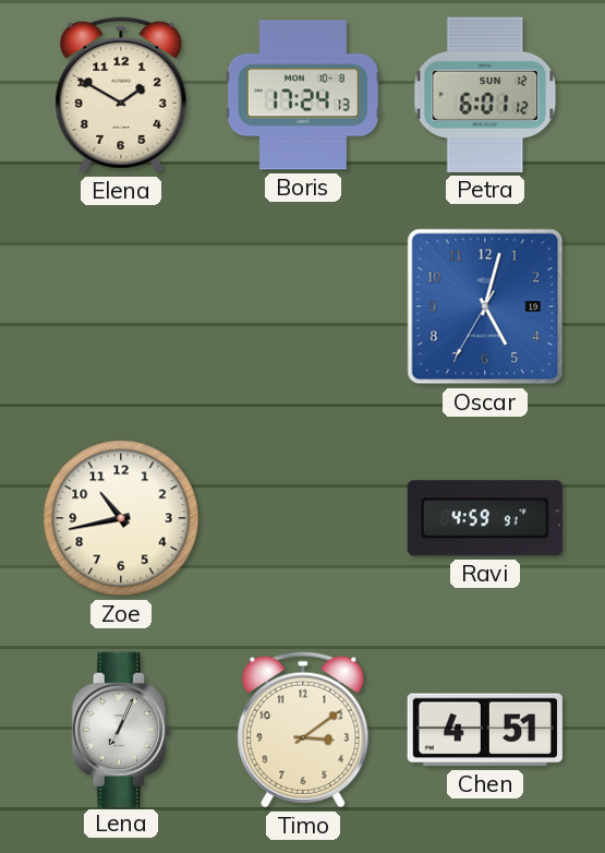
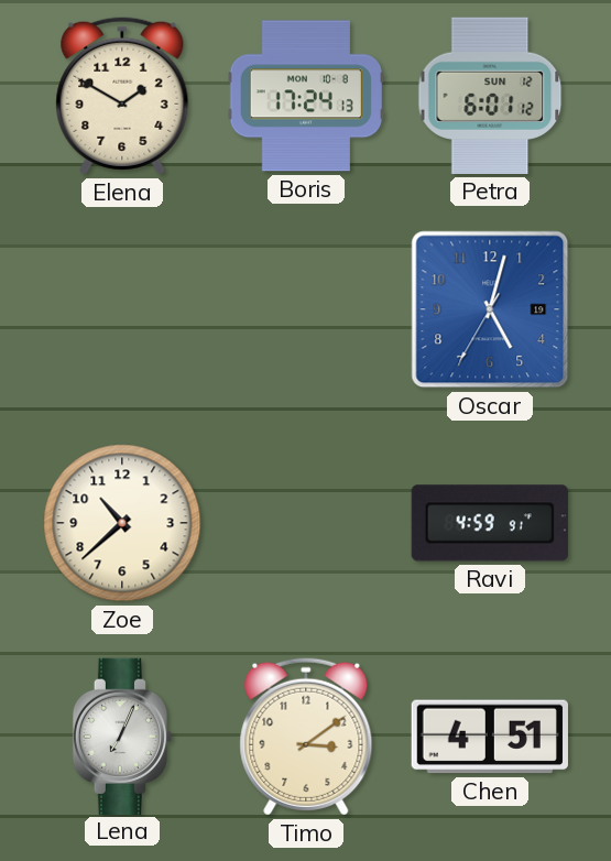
Zoe: 10:43 -> 10:38
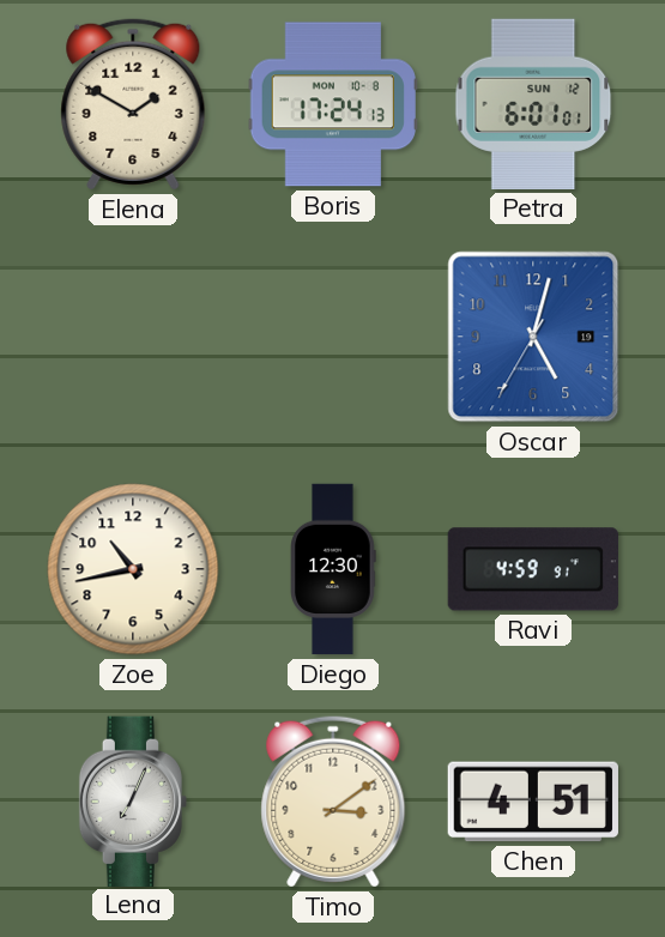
Petra: 6:01:12 -> 6:01:01
Zoe: 10:38 -> 10:43
Diego: none -> 12:30
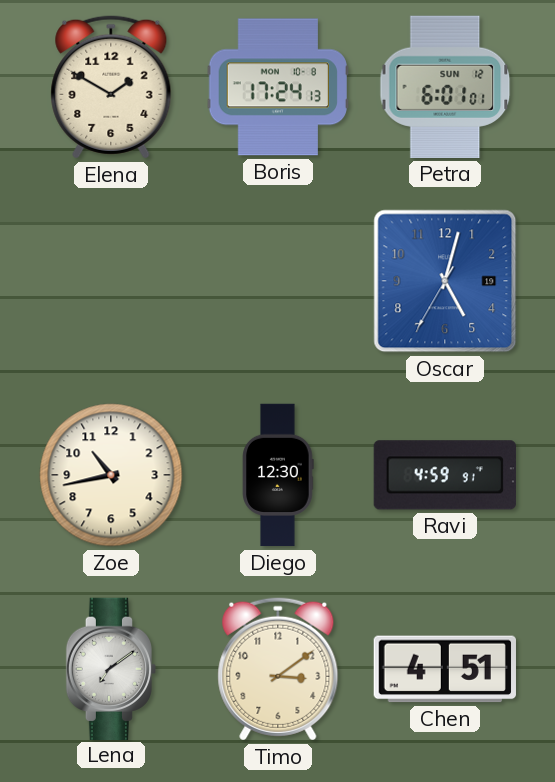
Lena: 7:04 -> 7:09
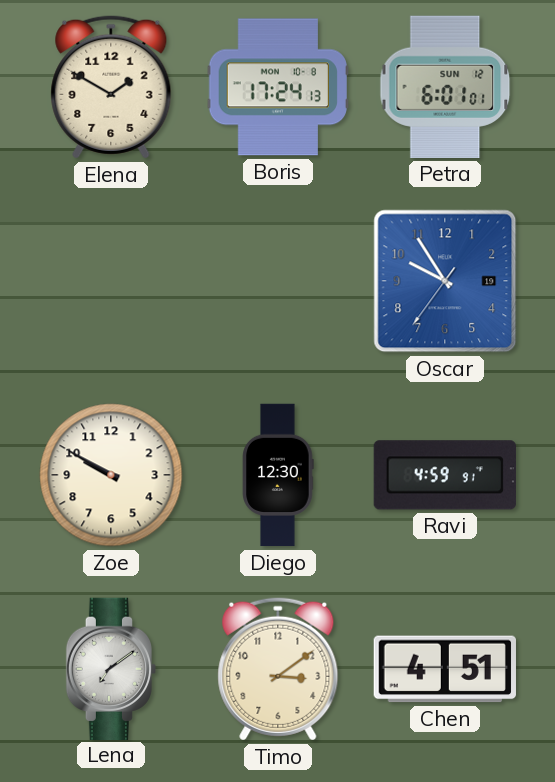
Oscar: 5:02 -> 9:54
Zoe: 10:43 -> 9:50
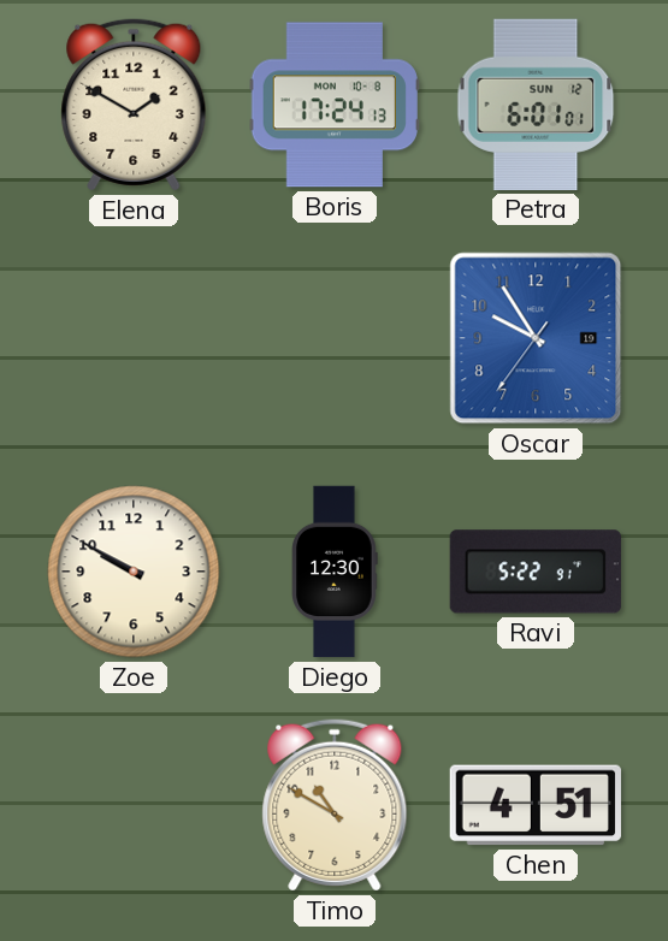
Ravi: 4:59 -> 5:22
Lena: 7:09 -> none
Timo: 3:09 -> 10:50
